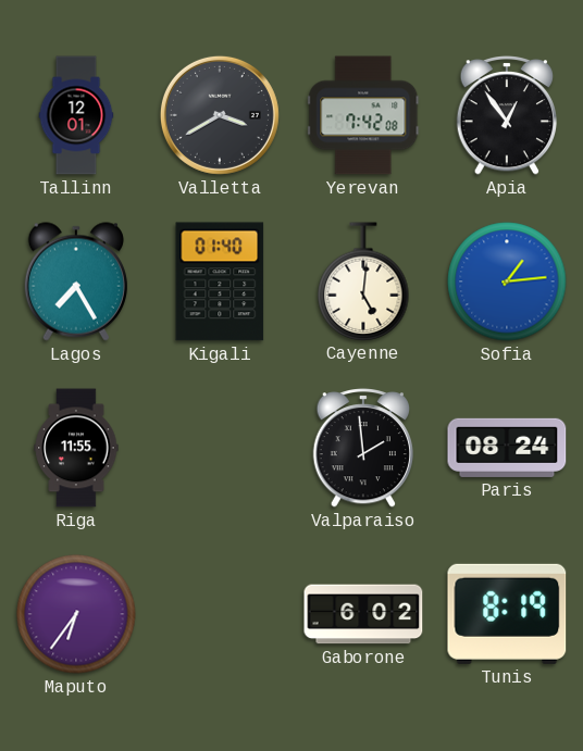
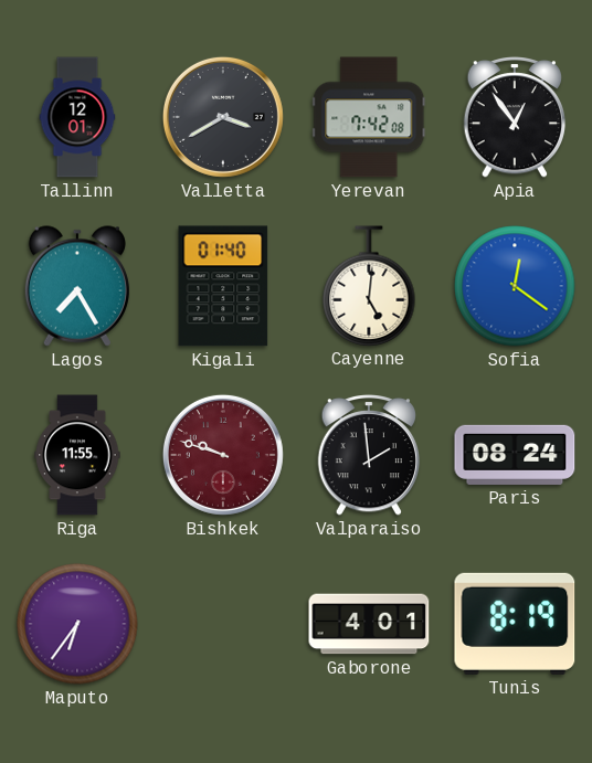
Sofia: 1:14 -> 12:21
Bishkek: none -> 9:48
Gaborone: 6:02 -> 4:01
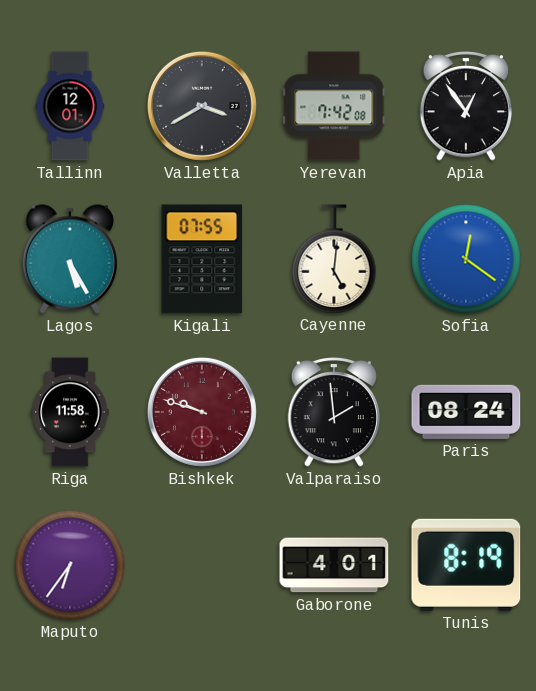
Lagos: 7:25 -> 5:25
Kigali: 01:40 -> 07:55
Riga: 11:55 -> 11:58
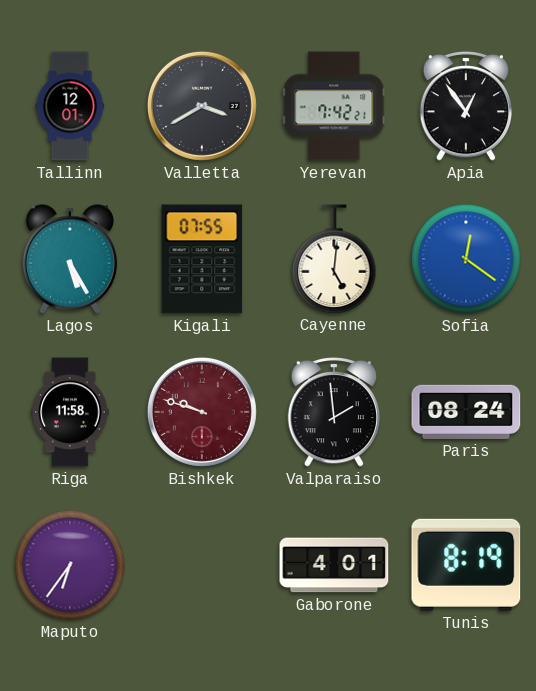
Yerevan: 7:42:08 -> 7:42:21
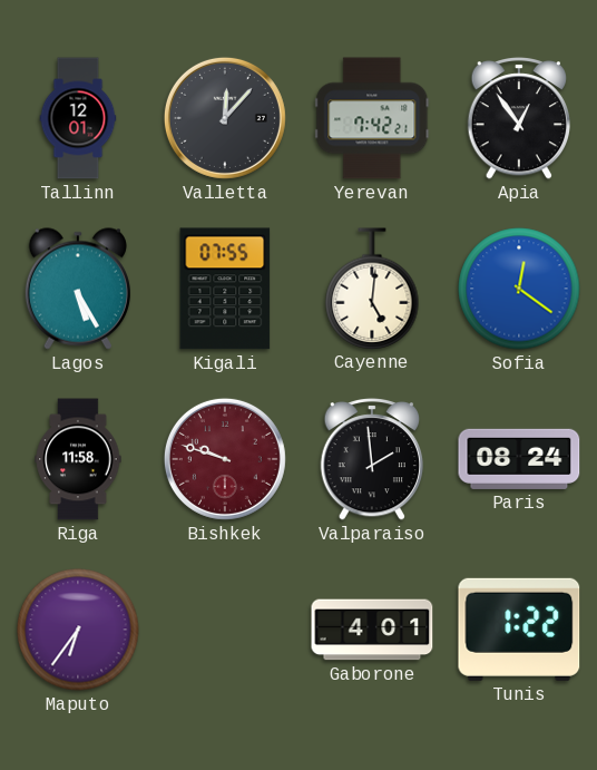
Valletta: 3:40 -> 12:07
Tunis: 8:19 -> 1:22
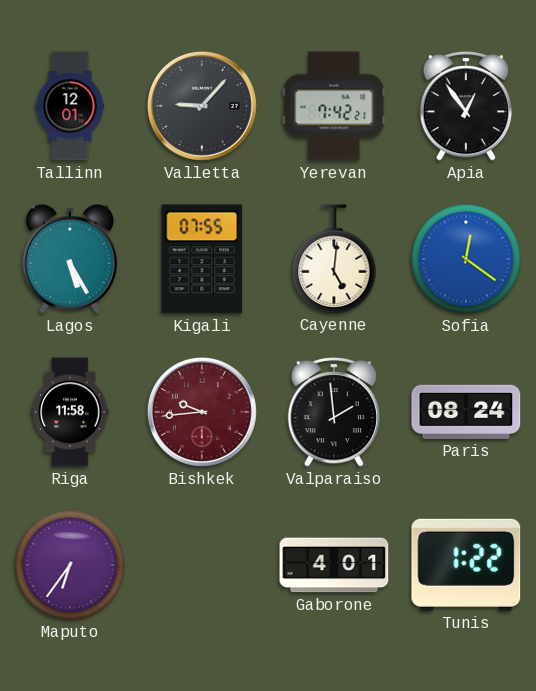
Valletta: 12:07 -> 9:07
Bishkek: 9:48 -> 9:44
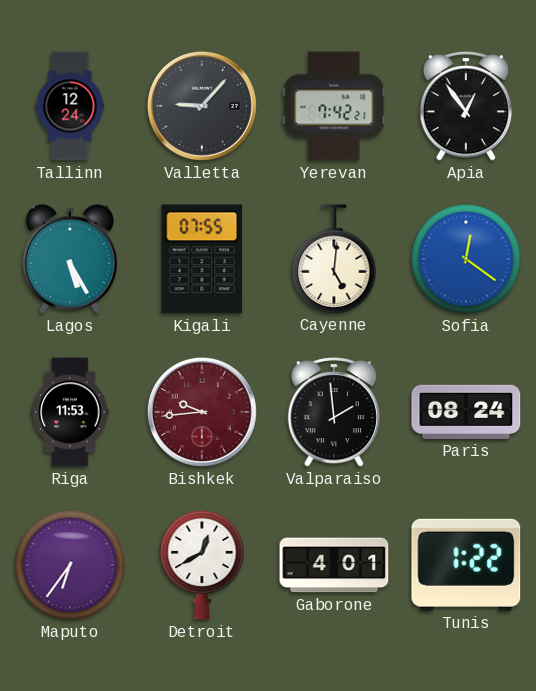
Tallinn: 12:01 -> 12:24
Riga: 11:58 -> 11:53
Detroit: none -> 12:40
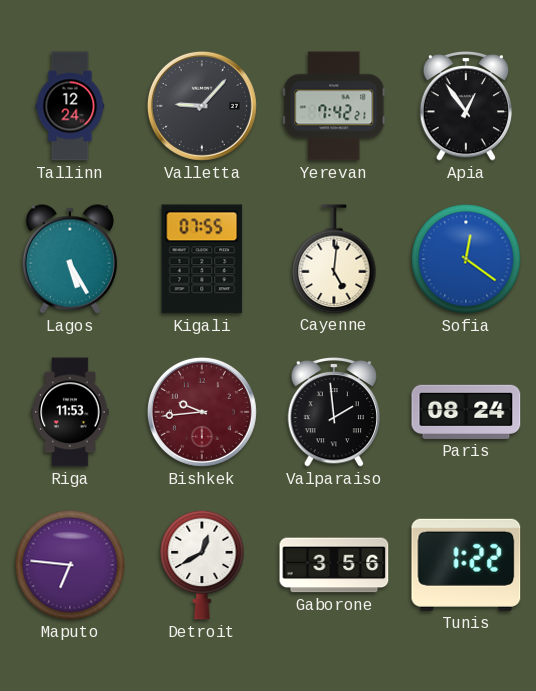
Maputo: 6:36 -> 6:46
Gaborone: 4:01 -> 3:56
